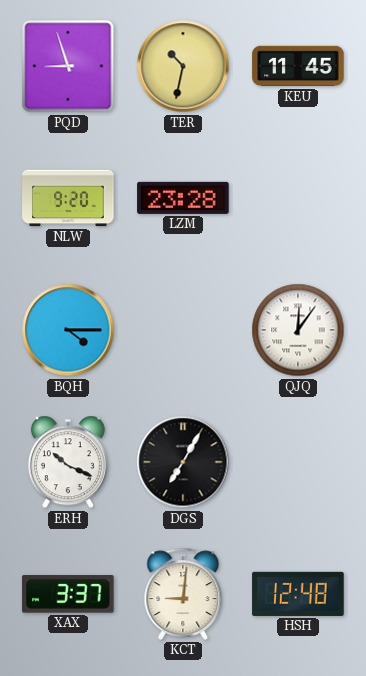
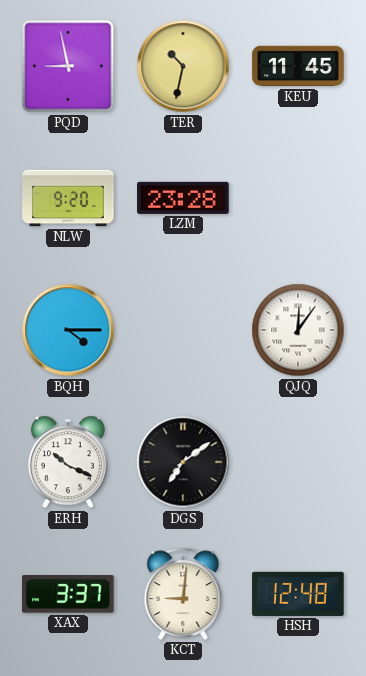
PQD: 8:57 -> 8:58
DGS: 7:05 -> 7:09
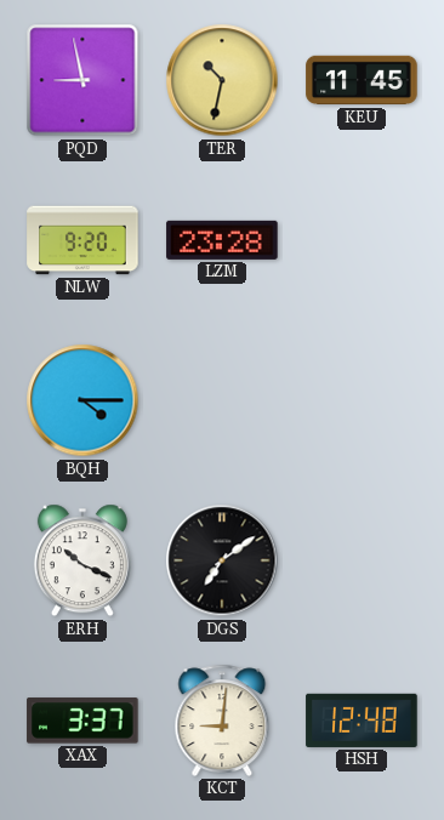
QJQ: 12:06 -> none
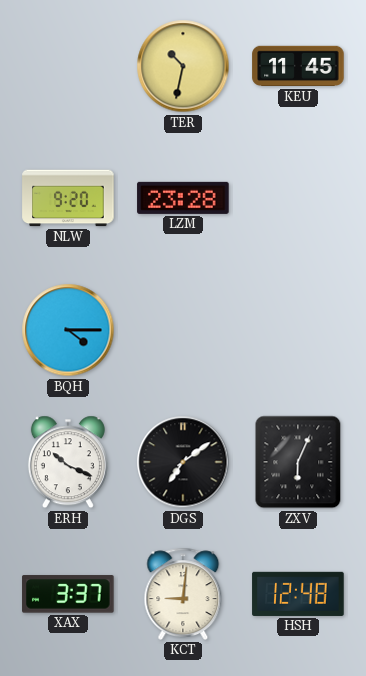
PQD: 8:58 -> none
ZXV: none -> 6:04
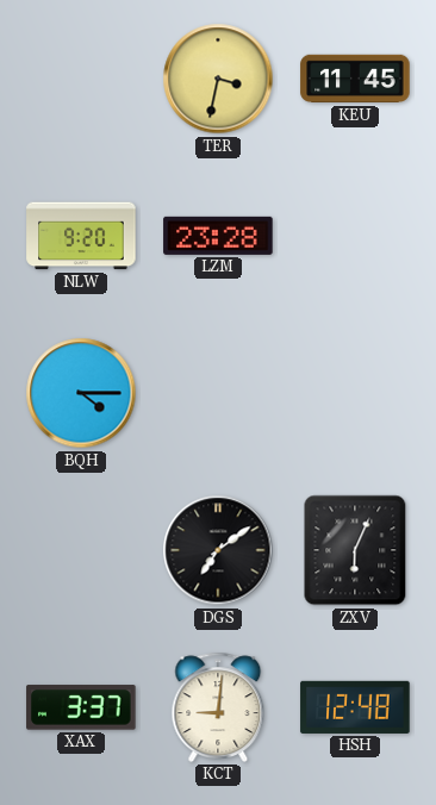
TER: 10:32 -> 3:32
ERH: 10:19 -> none
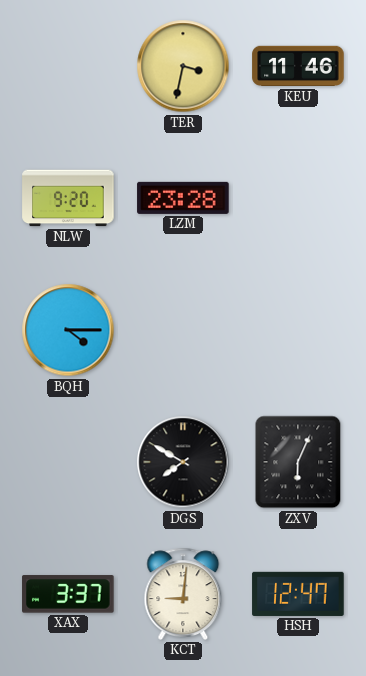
KEU: 11:45 -> 11:46
DGS: 7:09 -> 7:50
HSH: 12:48 -> 12:47
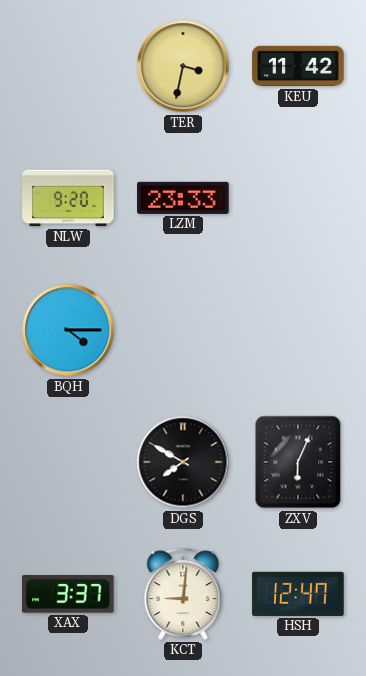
KEU: 11:46 -> 11:42
LZM: 23:28 -> 23:33
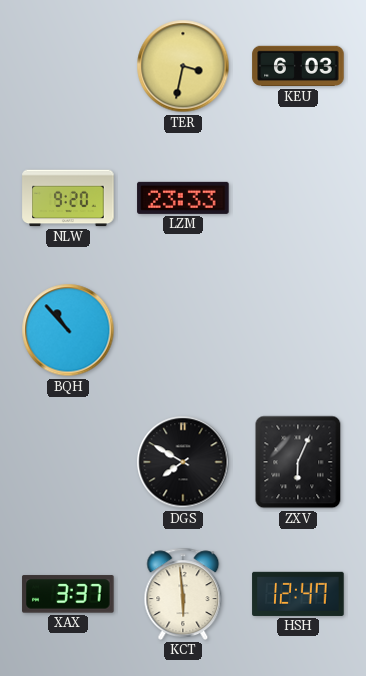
KEU: 11:42 -> 6:03
BQH: 4:15 -> 10:53
KCT: 9:01 -> 5:59
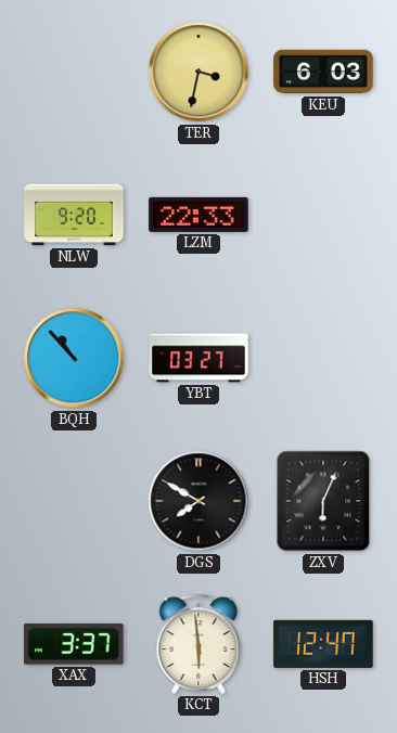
LZM: 23:33 -> 22:33
YBT: none -> 03:27
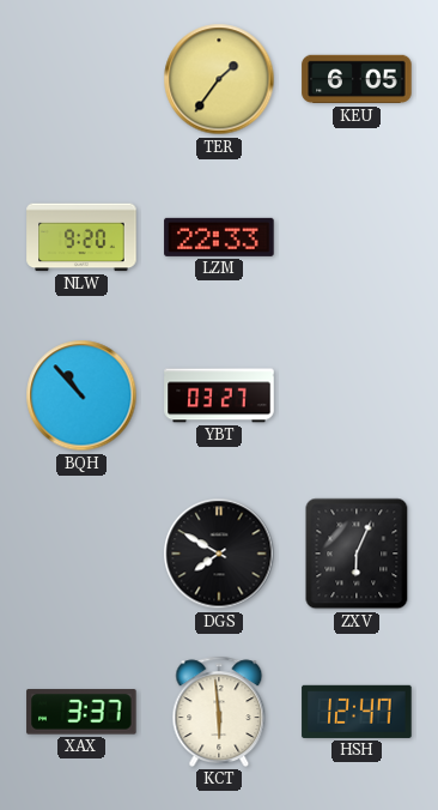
TER: 3:32 -> 1:36
KEU: 6:03 -> 6:05
